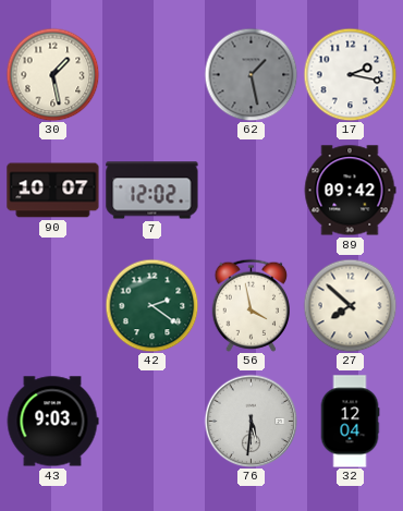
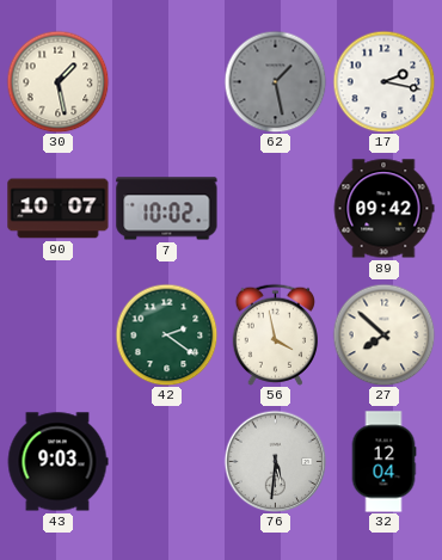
7: 12:02 -> 10:02
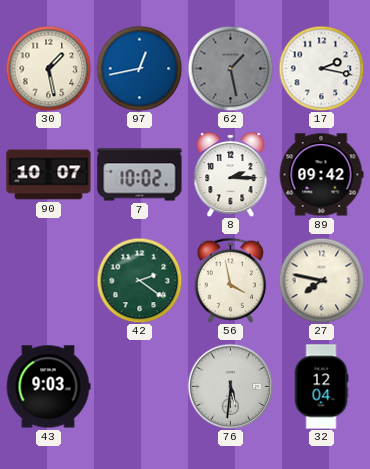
97: none -> 12:43
8: none -> 2:15
27: 7:52 -> 7:47
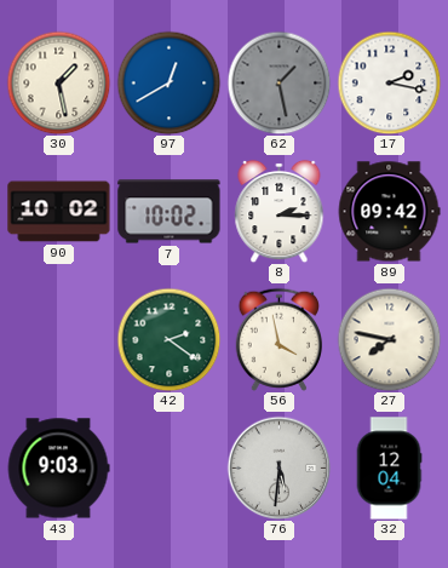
97: 12:43 -> 12:40
90: 10:07 -> 10:02
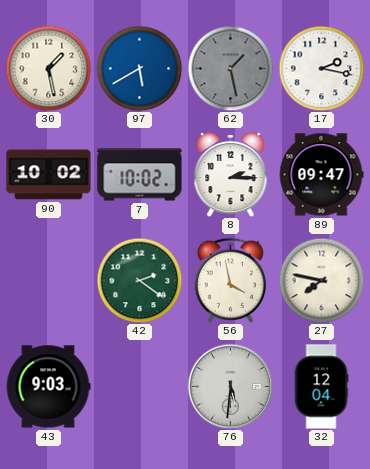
97: 12:40 -> 5:40
89: 09:42 -> 09:47
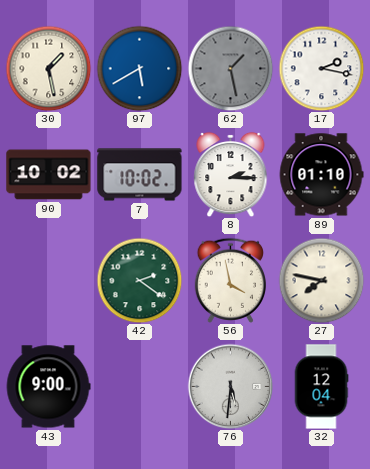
89: 09:47 -> 01:10
43: 9:03 -> 9:00
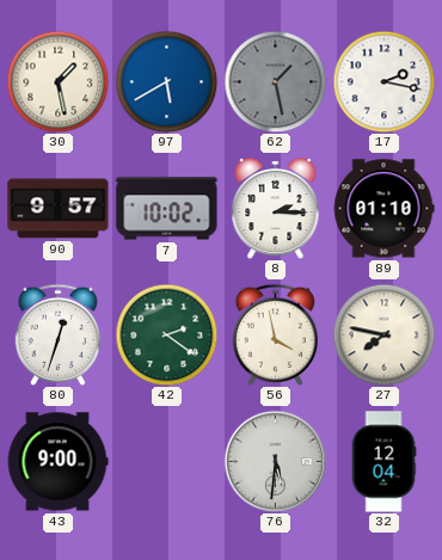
90: 10:02 -> 9:57
80: none -> 12:33
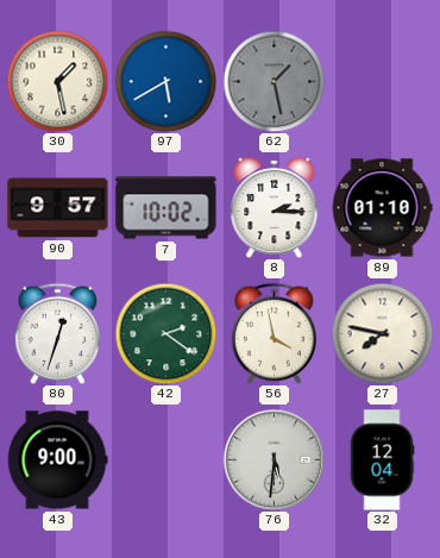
17: 2:17 -> none
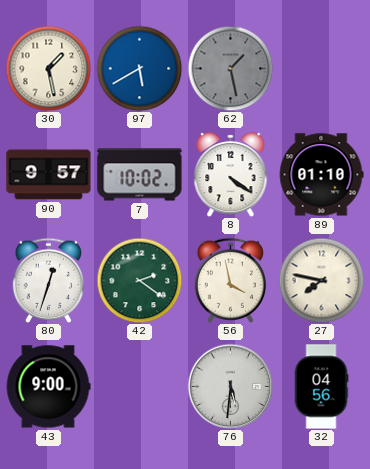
8: 2:15 -> 4:21
32: 12:04 -> 04:56
